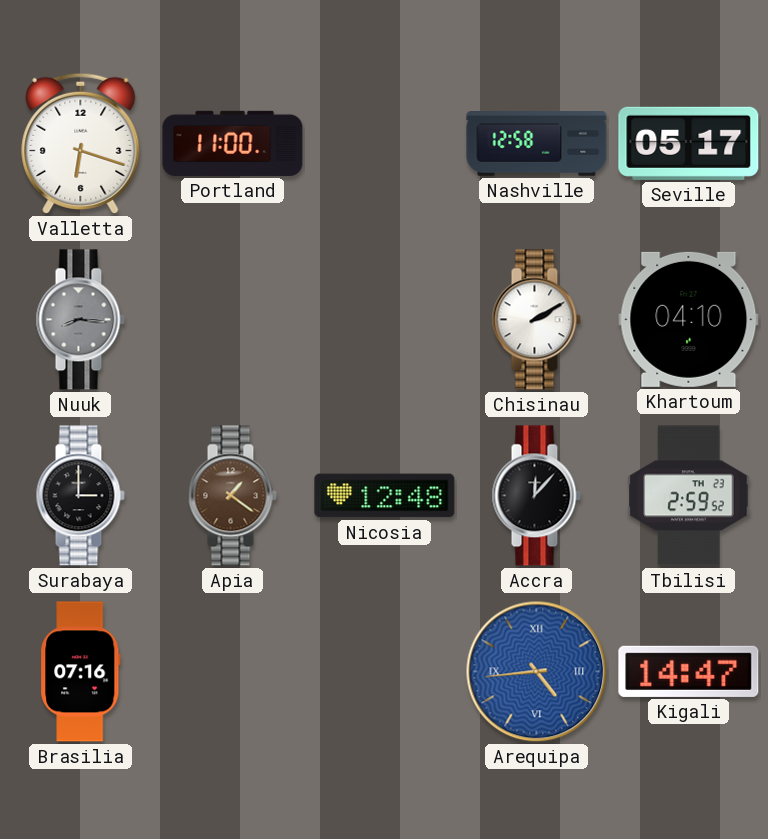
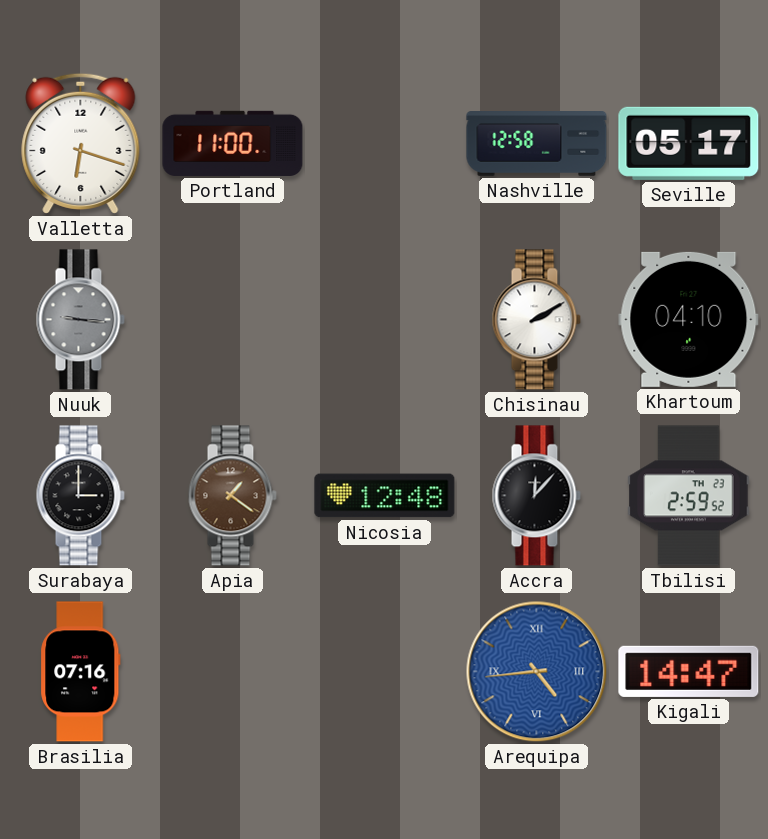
Nuuk: 8:16 -> 9:16
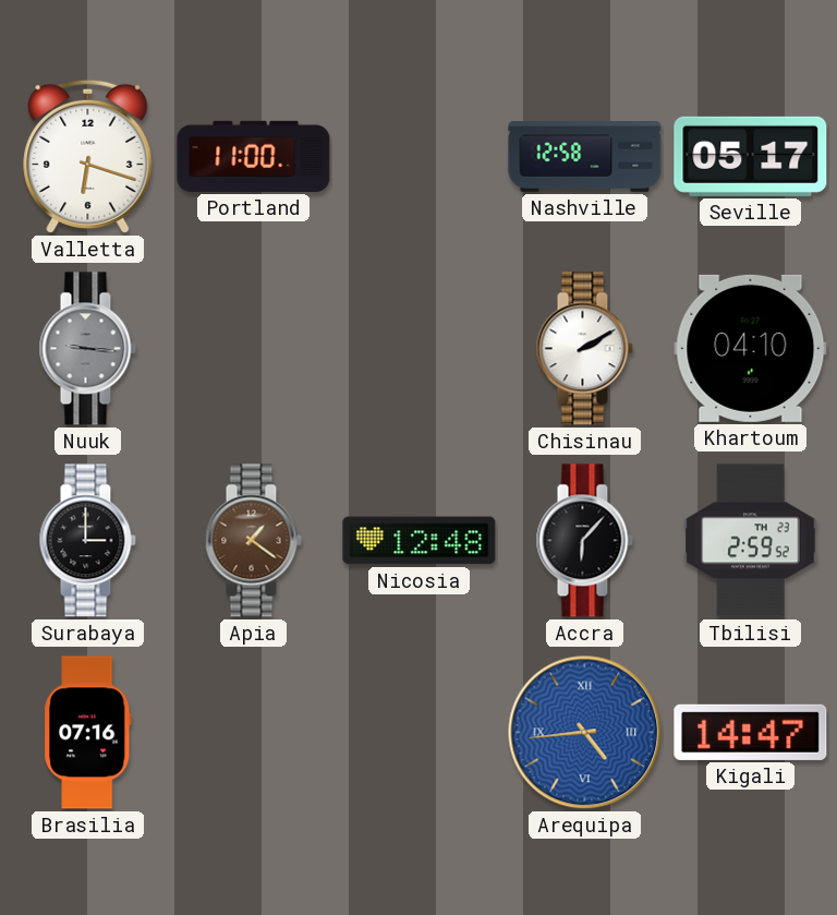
Accra: 12:07 -> 6:07
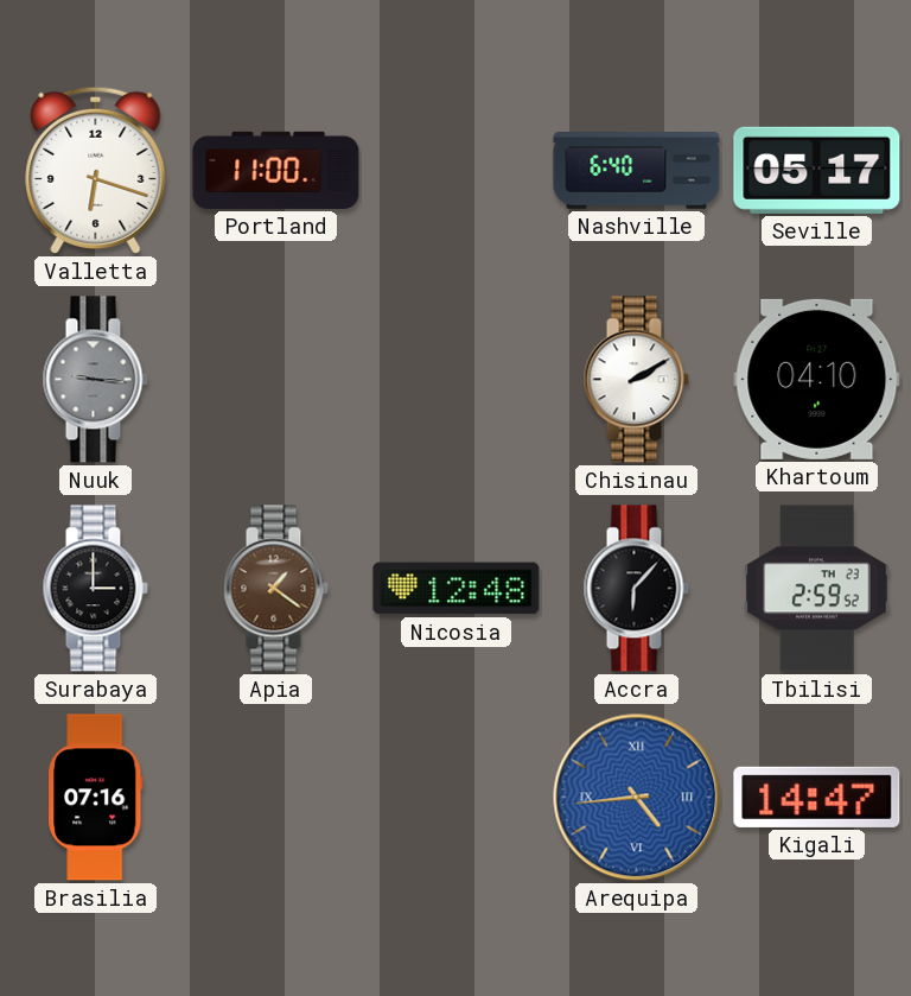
Nashville: 12:58 -> 6:40
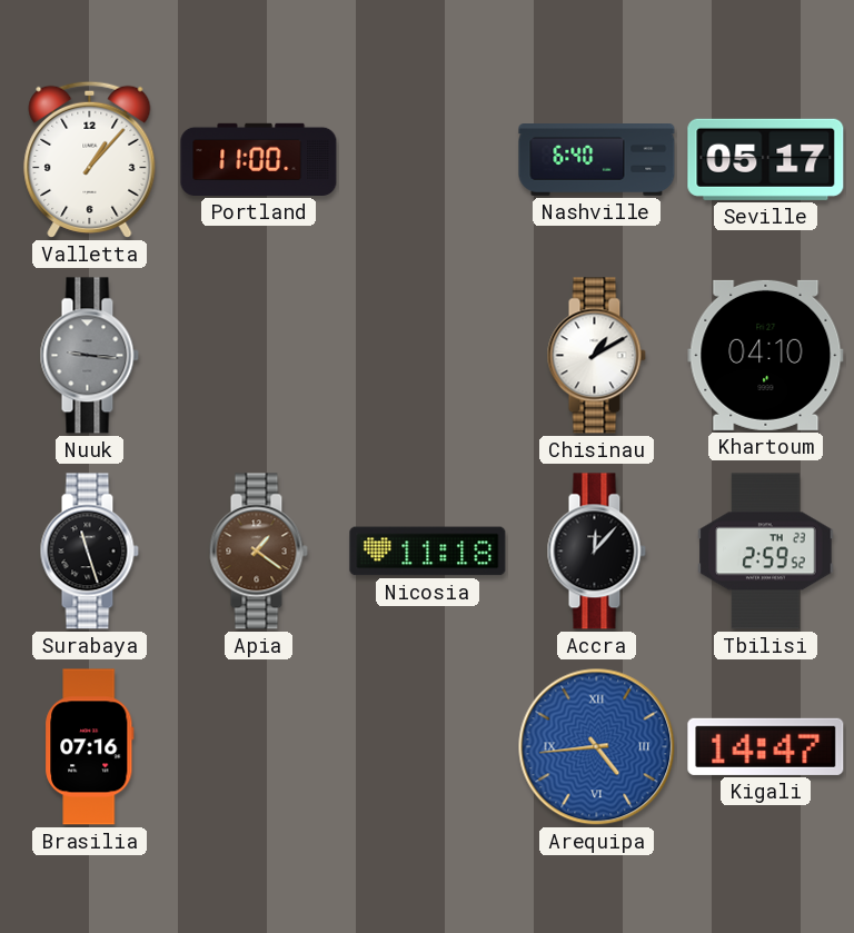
Valletta: 6:18 -> 1:07
Chisinau: 2:10 -> 1:10
Surabaya: 3:00 -> 11:27
Nicosia: 12:48 -> 11:18
Accra: 6:07 -> 12:07
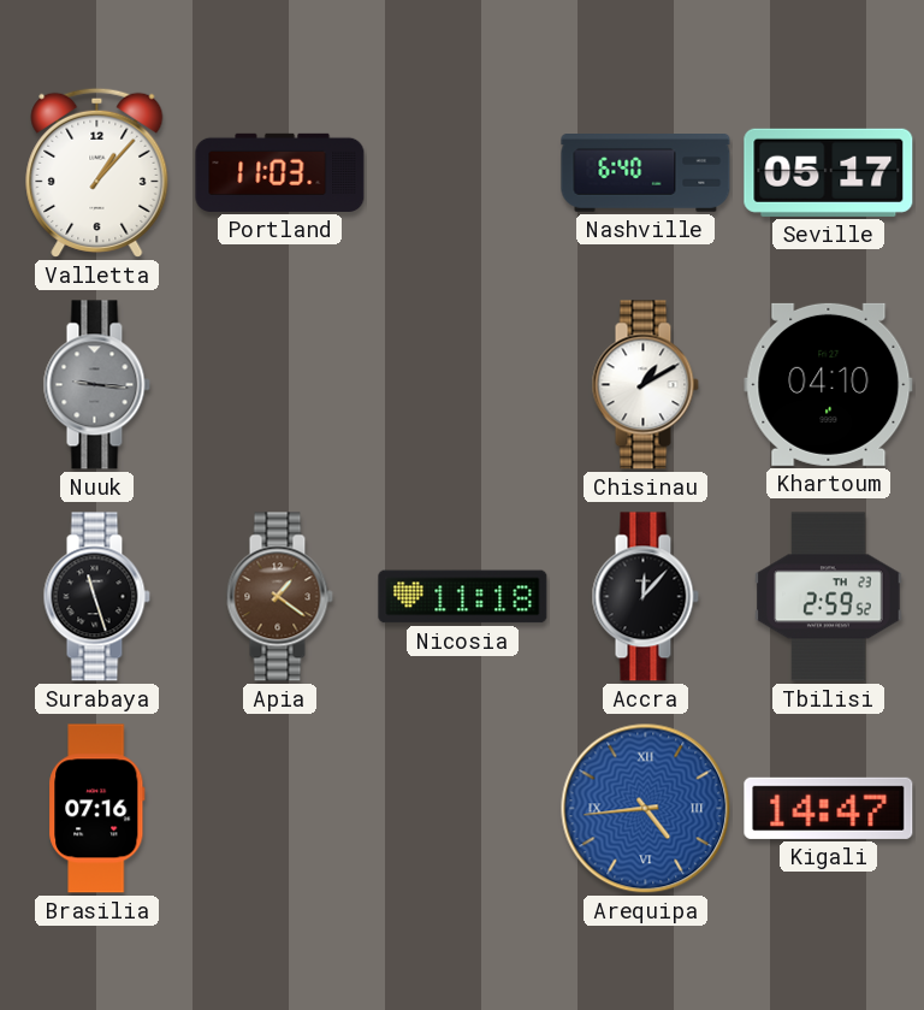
Portland: 11:00 -> 11:03
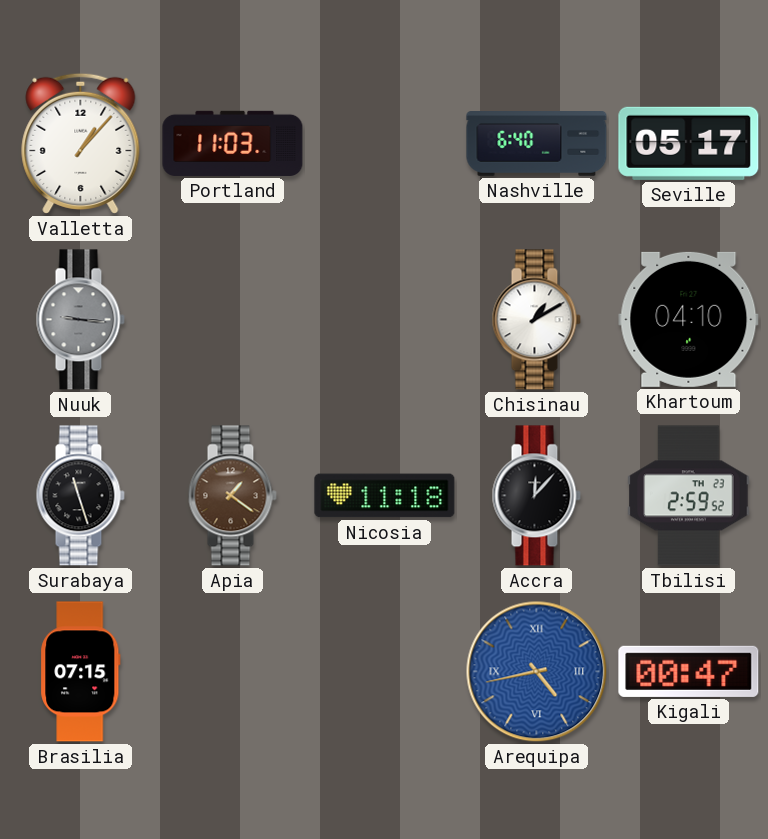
Brasilia: 07:16 -> 07:15
Arequipa: 4:44 -> 4:43
Kigali: 14:47 -> 00:47
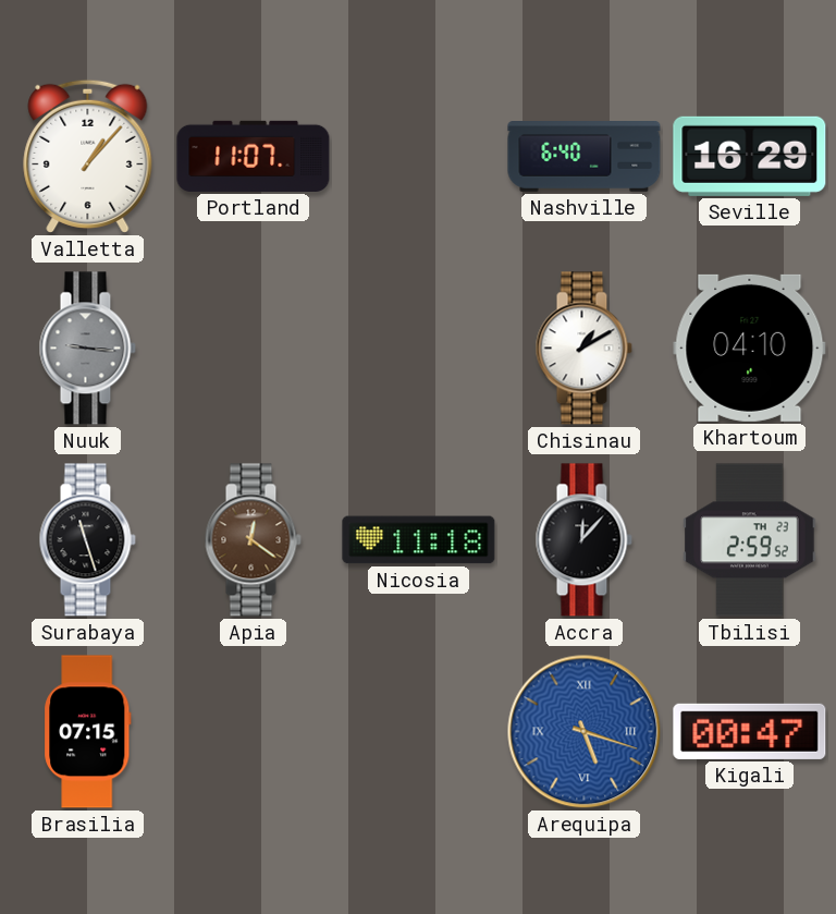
Portland: 11:03 -> 11:07
Seville: 05:17 -> 16:29
Apia: 1:21 -> 12:21
Arequipa: 4:43 -> 5:18
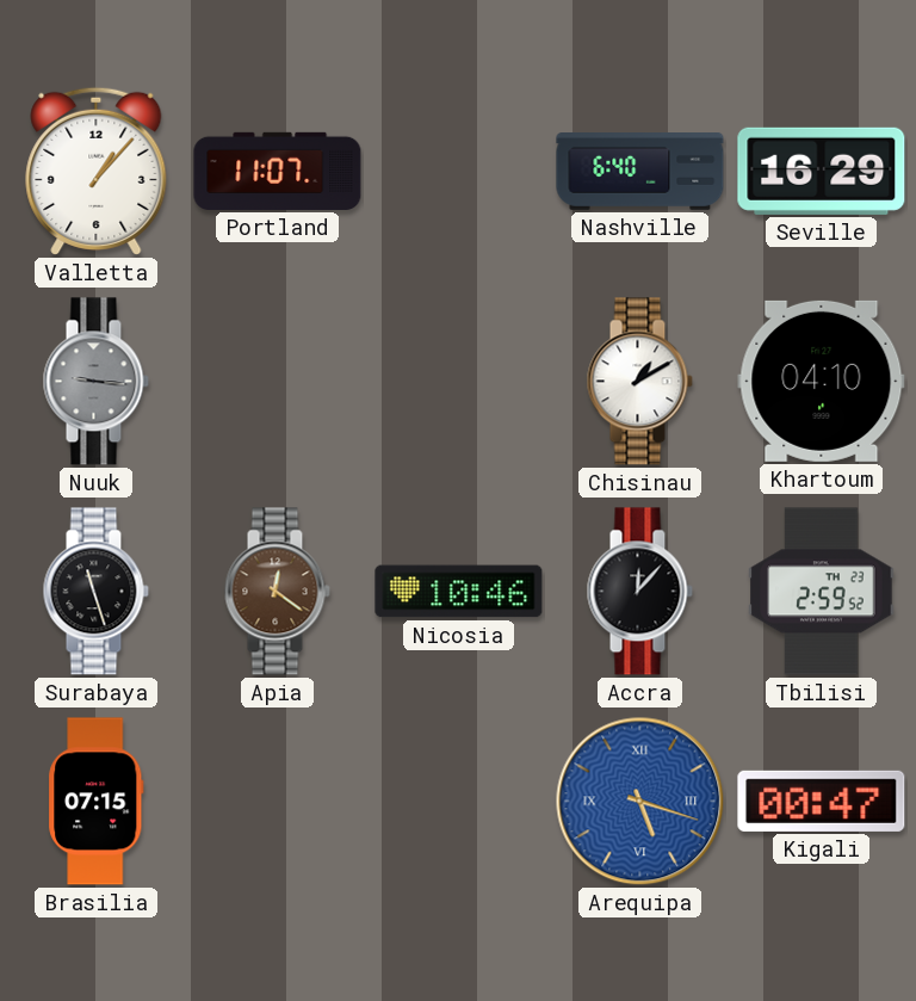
Nicosia: 11:18 -> 10:46
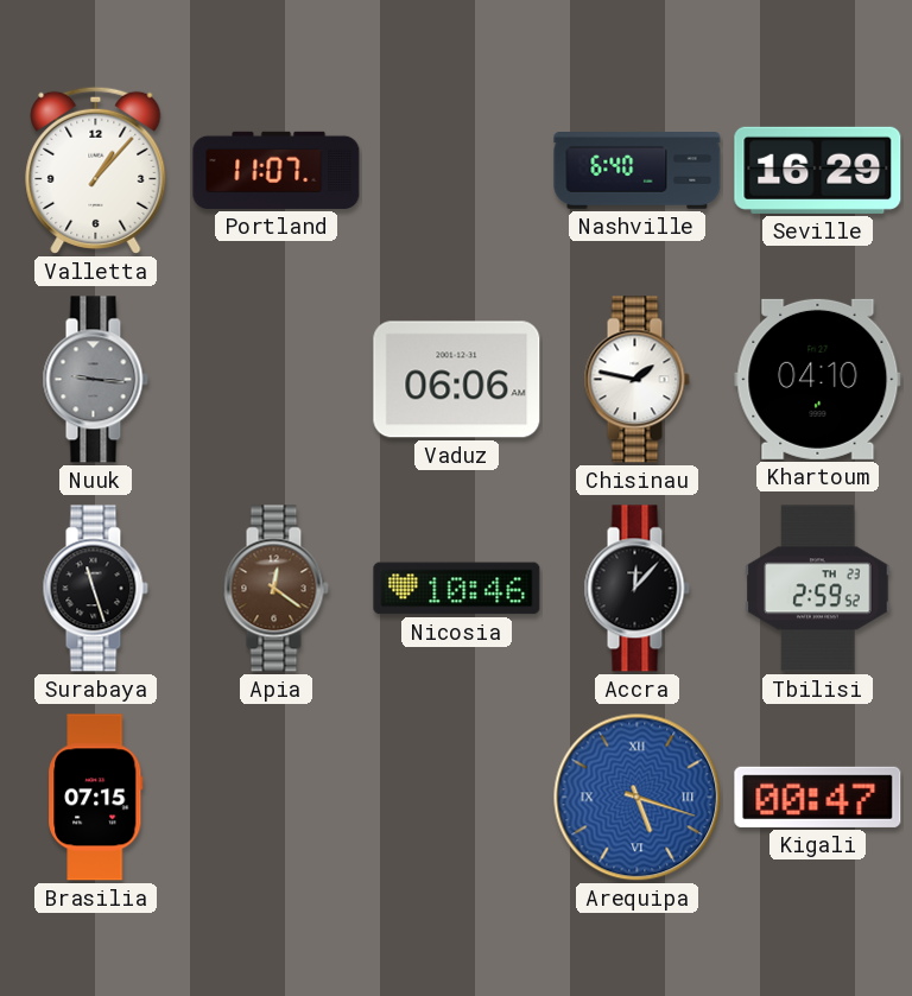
Vaduz: none -> 06:06
Chisinau: 1:10 -> 1:47
